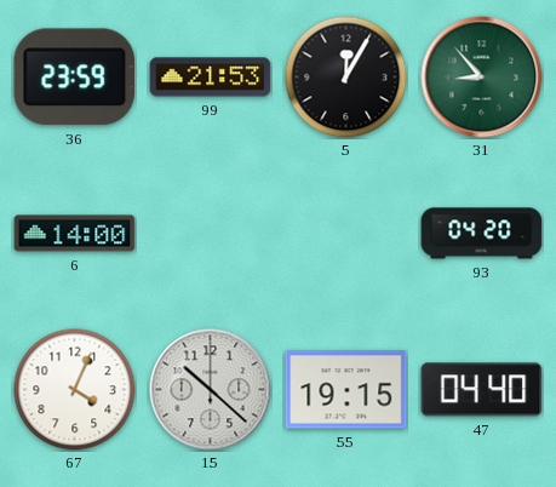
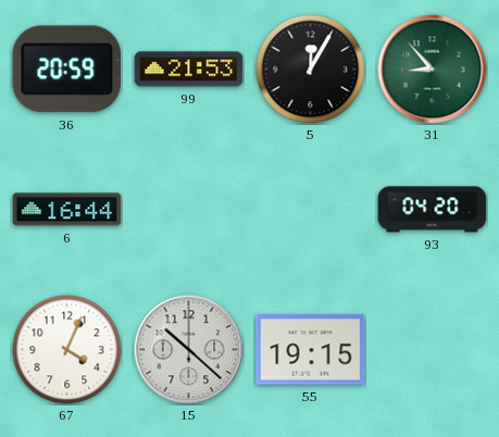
36: 23:59 -> 20:59
6: 14:00 -> 16:44
47: 04:40 -> none
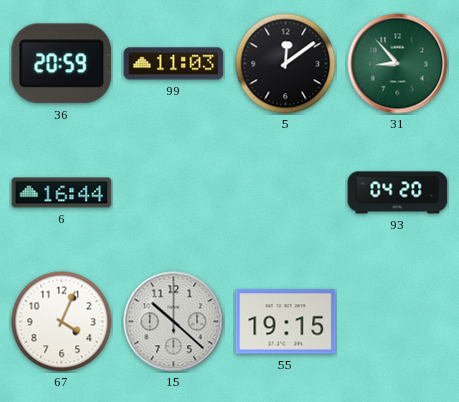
99: 21:53 -> 11:03
5: 12:05 -> 12:09
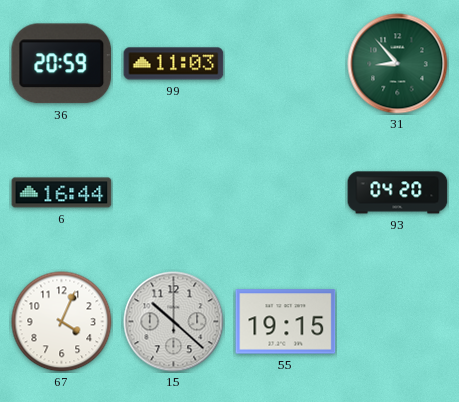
5: 12:09 -> none
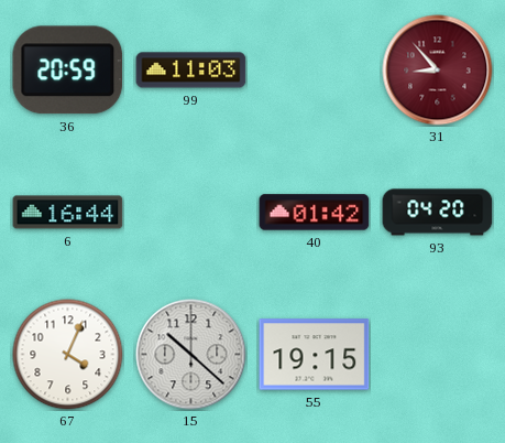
31 dial: green -> burgundy
40: none -> 01:42
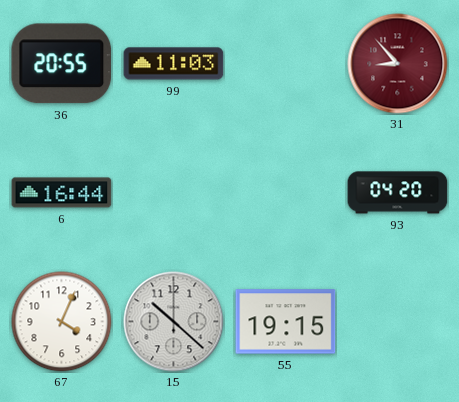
36: 20:59 -> 20:55
40: 01:42 -> none
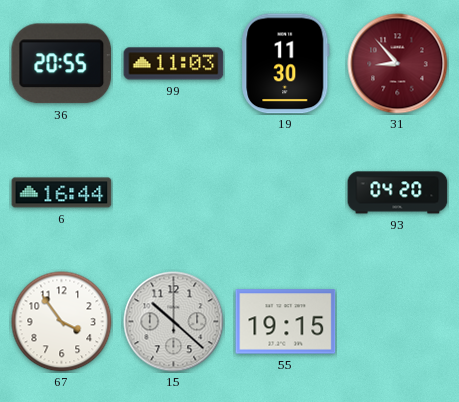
19: none -> 11:30
67: 4:04 -> 3:54
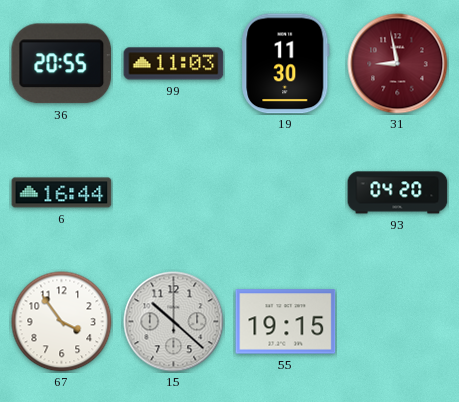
31: 8:53 -> 8:58
